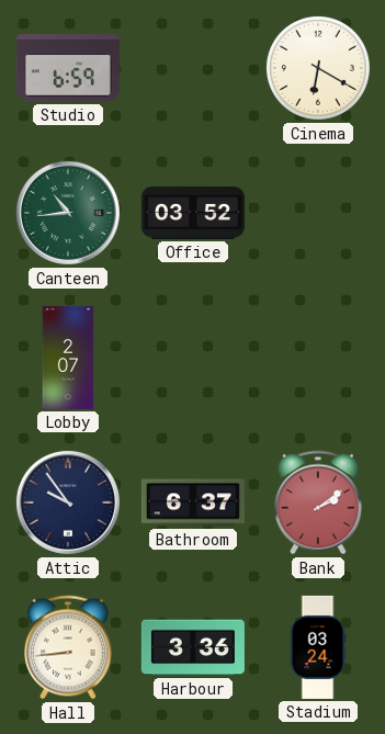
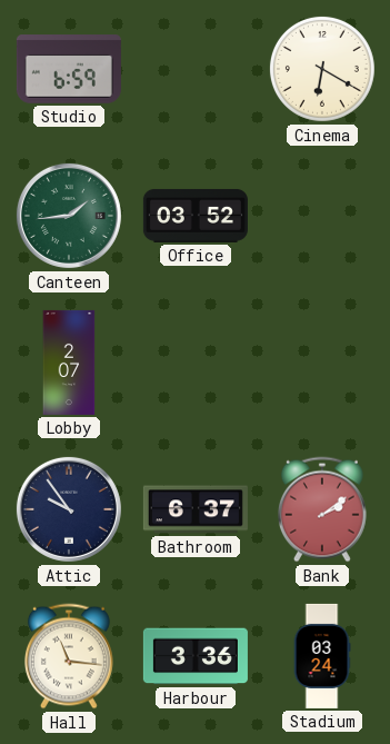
Canteen: 10:44 -> 1:44
Hall: 8:44 -> 11:16
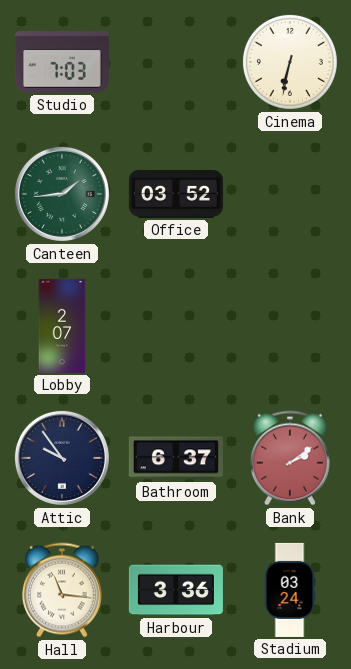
Studio: 6:59 -> 7:03
Cinema: 6:20 -> 6:32
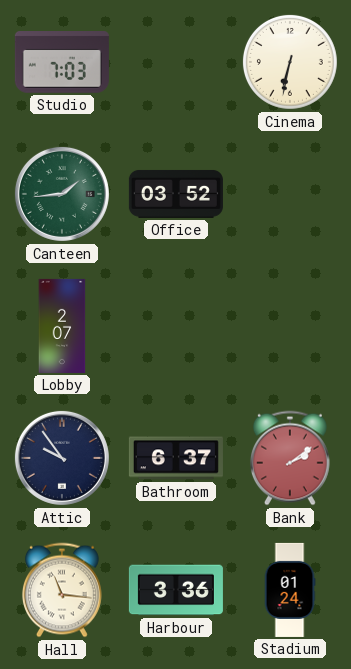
Stadium: 03:24 -> 01:24
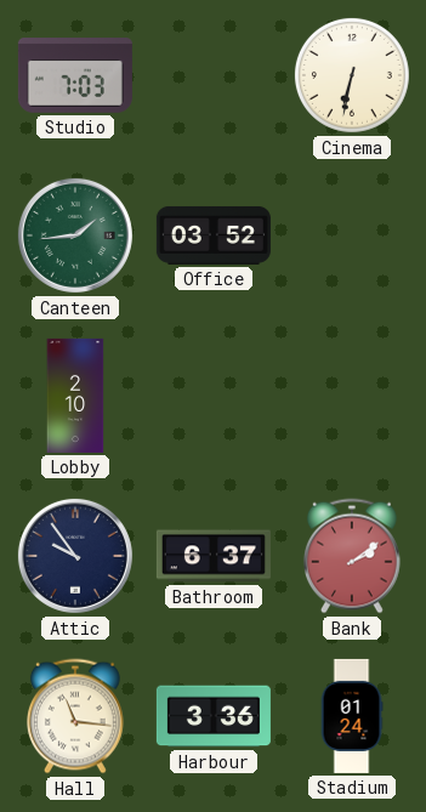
Lobby: 2:07 -> 2:10
